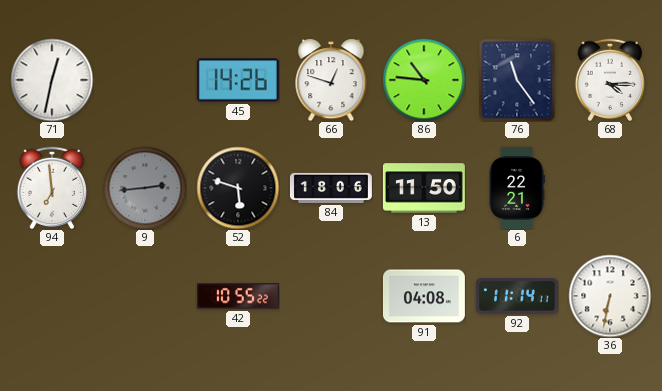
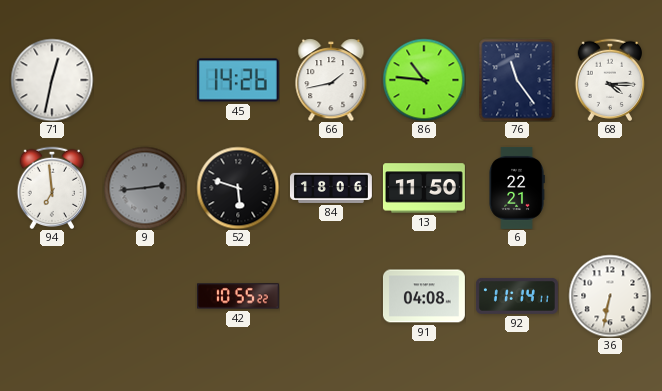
66: 12:48 -> 1:43
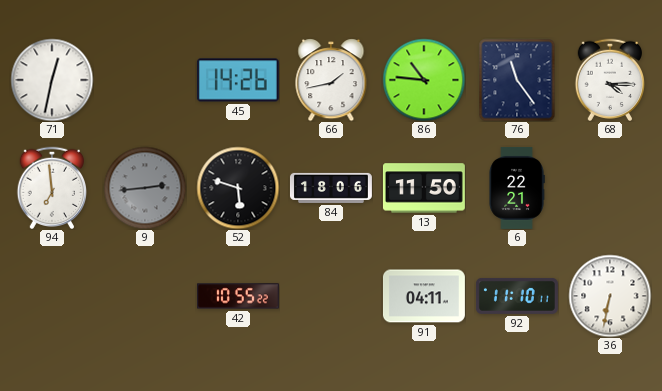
91: 04:08 -> 04:11
92: 11:14 -> 11:10
